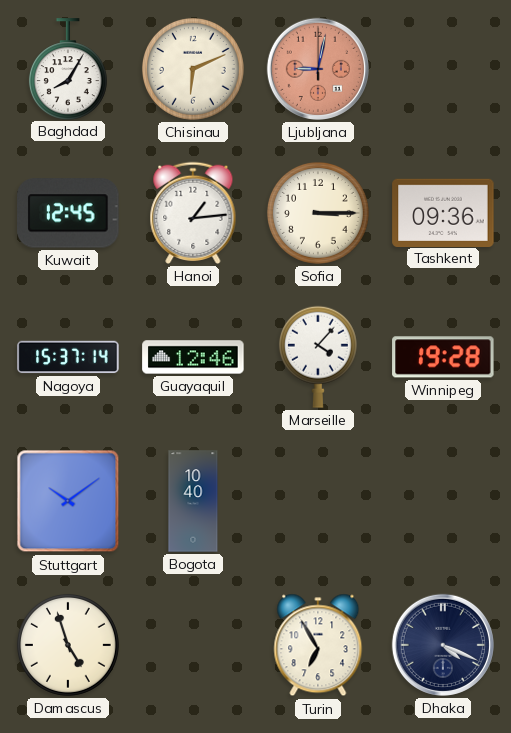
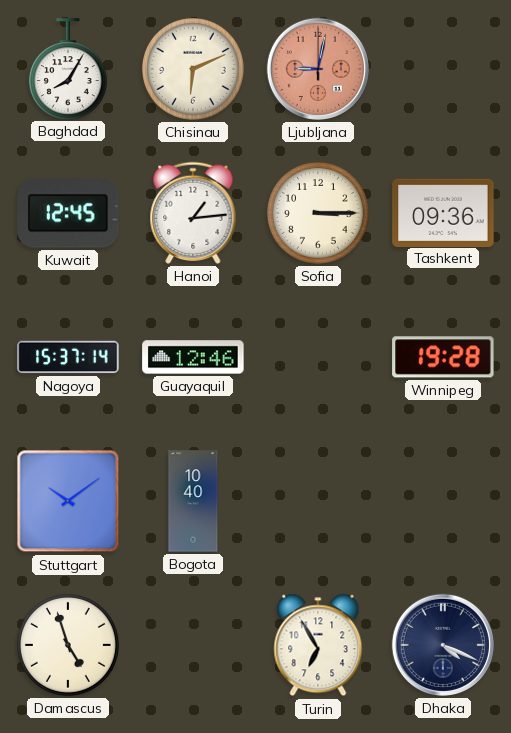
Marseille: 4:07 -> none
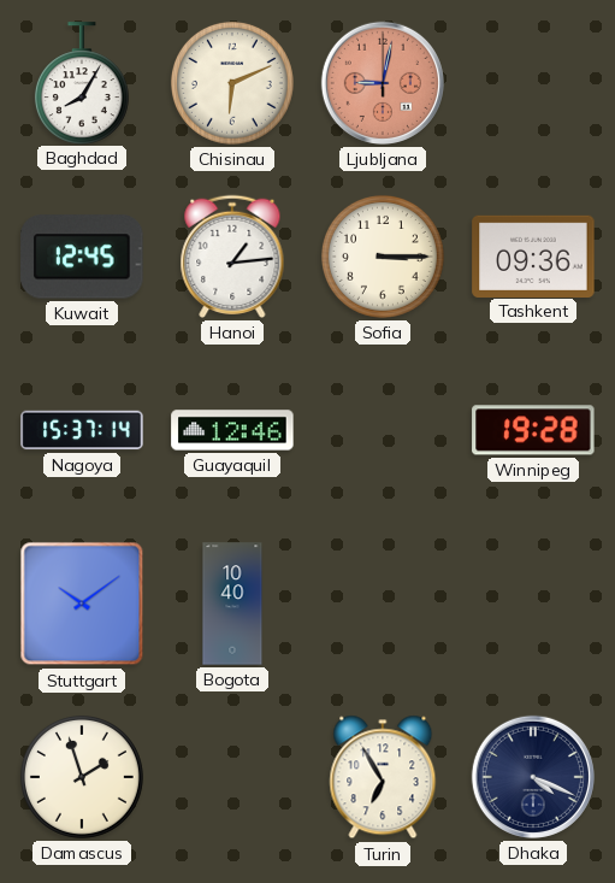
Damascus: 4:57 -> 1:57
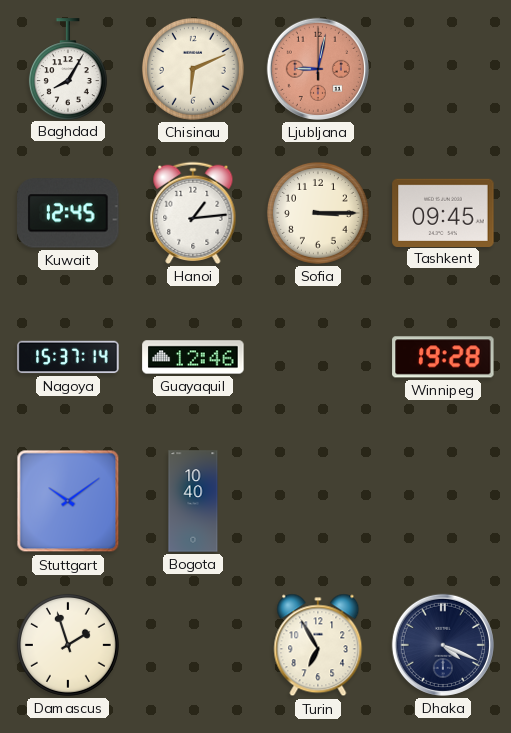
Tashkent: 09:36 -> 09:45
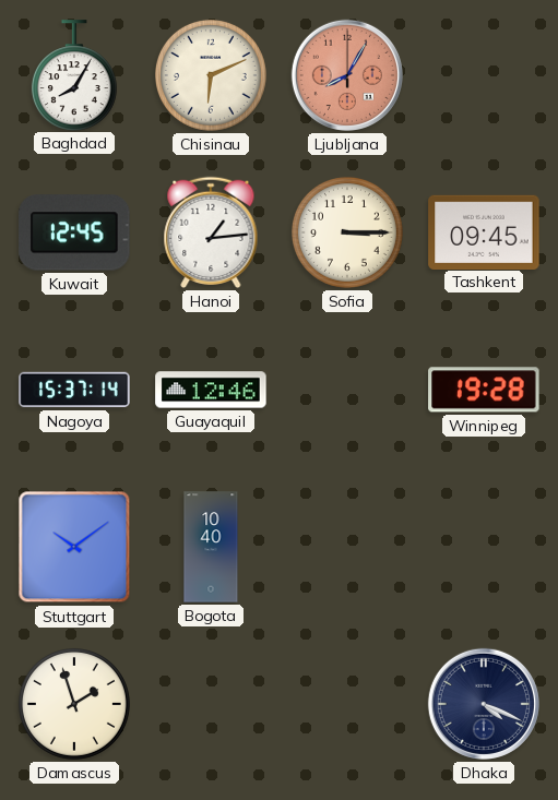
Ljubljana: 9:02 -> 8:05
Turin: 6:55 -> none
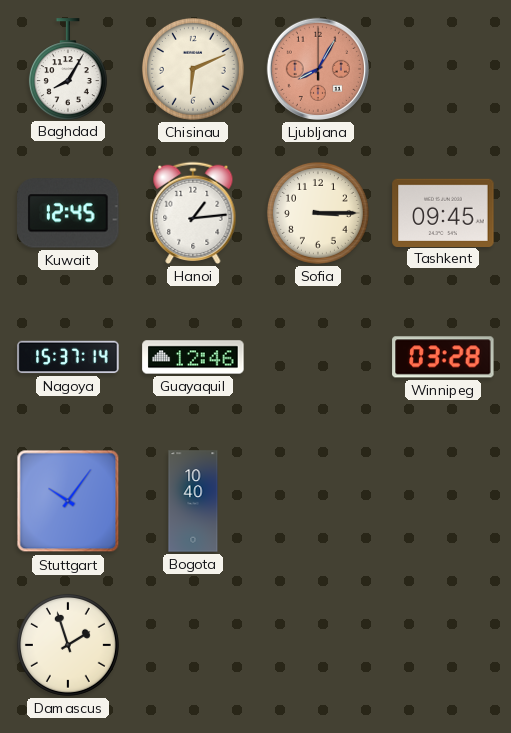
Winnipeg: 19:28 -> 03:28
Stuttgart: 10:09 -> 10:06
Dhaka: 4:19 -> none
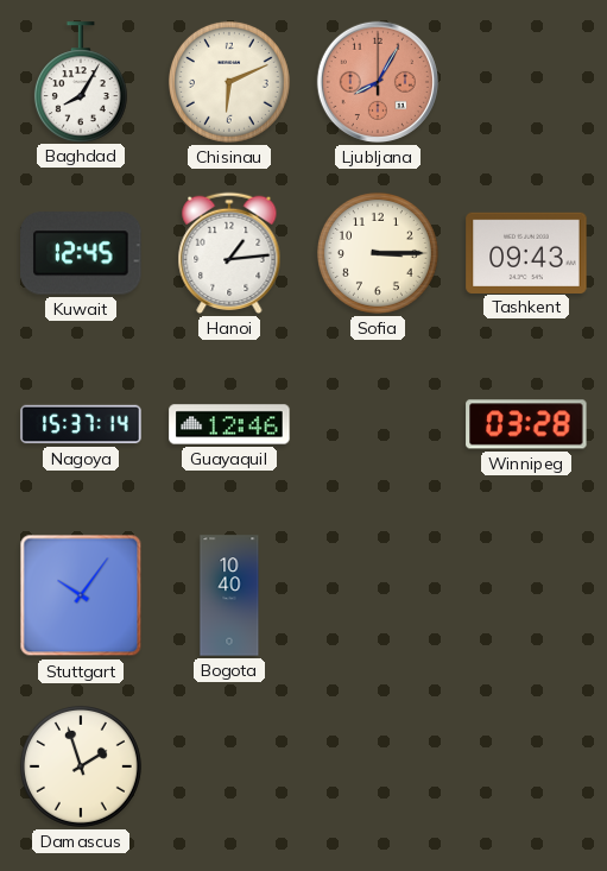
Tashkent: 09:45 -> 09:43
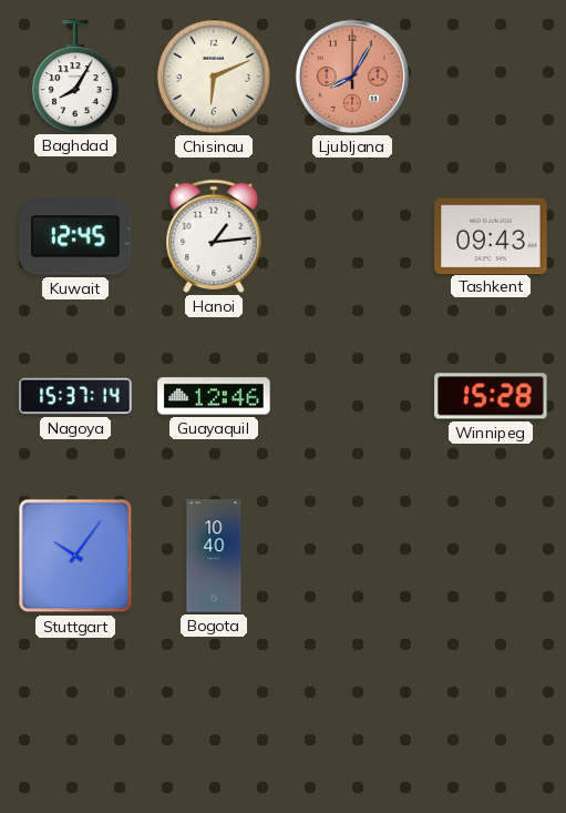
Sofia: 3:15 -> none
Winnipeg: 03:28 -> 15:28
Damascus: 1:57 -> none
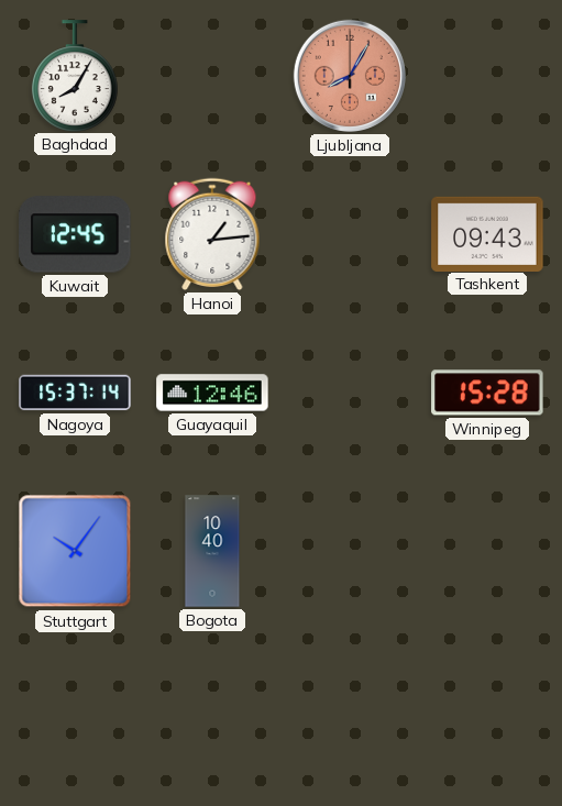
Chisinau: 6:11 -> none
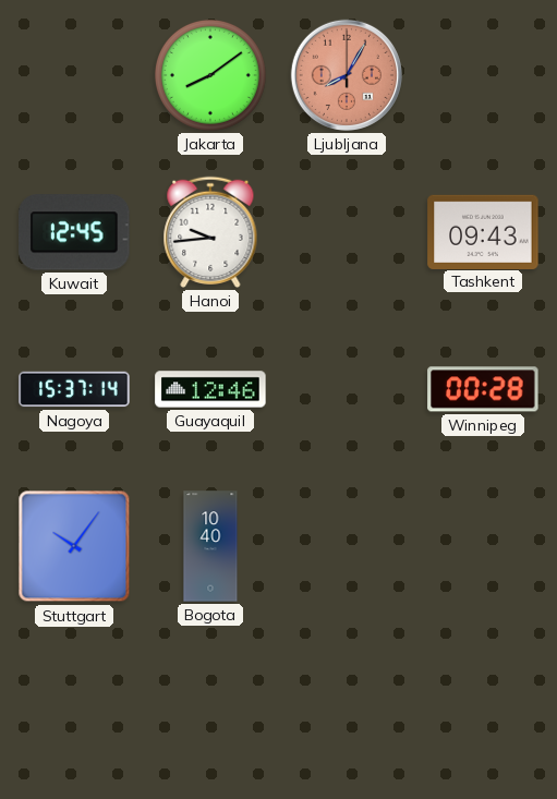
Baghdad: 8:05 -> none
Jakarta: none -> 8:09
Hanoi: 1:14 -> 9:44
Winnipeg: 15:28 -> 00:28
